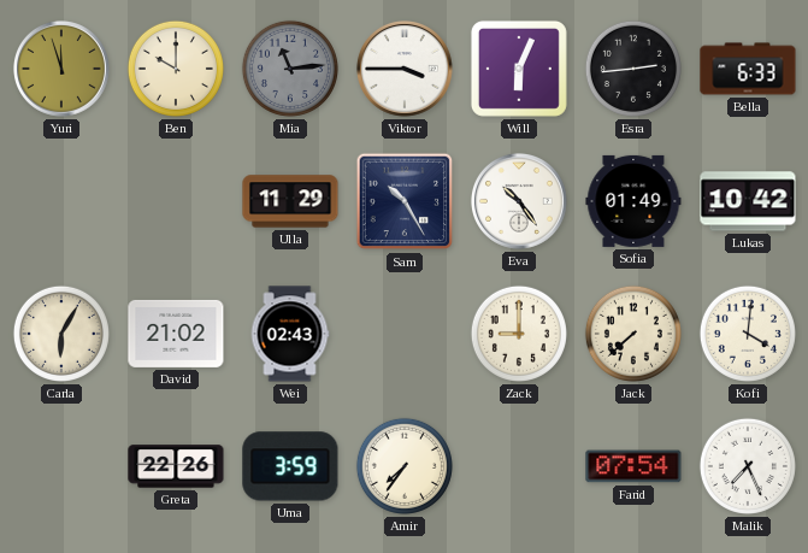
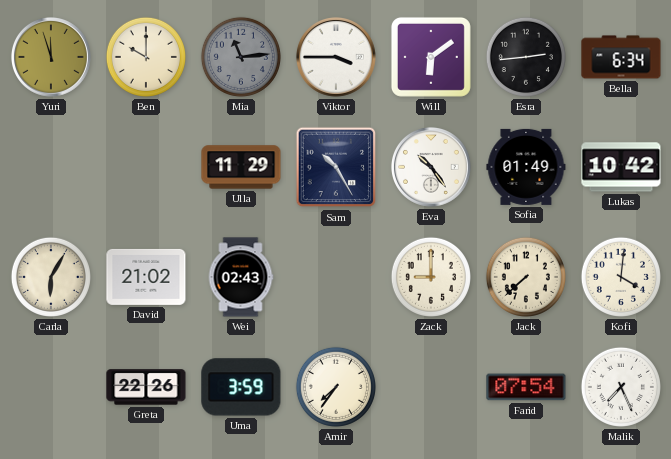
Will: 6:04 -> 6:09
Bella: 6:33 -> 6:34
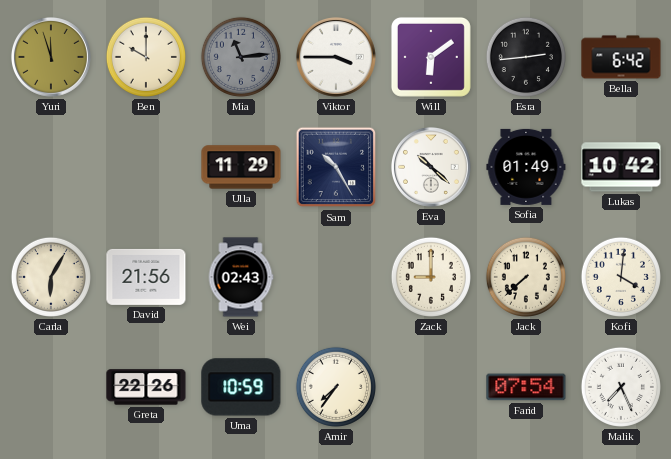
Bella: 6:34 -> 6:42
Eva: 10:24 -> 10:22
David: 21:02 -> 21:56
Uma: 3:59 -> 10:59
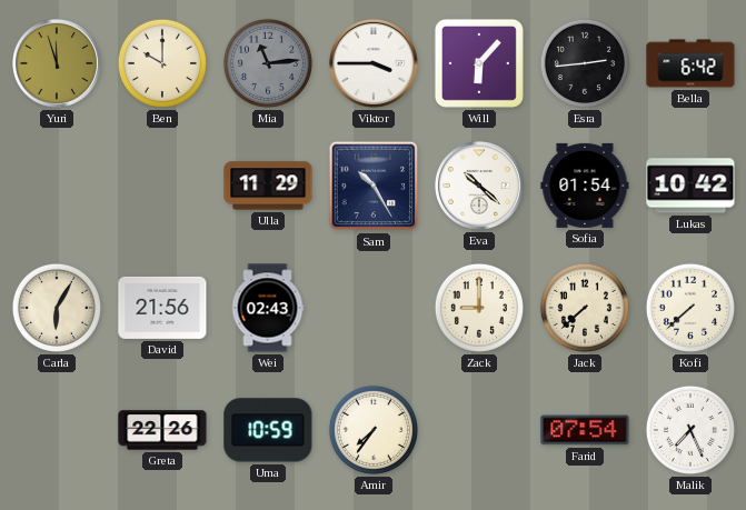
Will: 6:09 -> 6:07
Sofia: 01:49 -> 01:54
Kofi: 4:01 -> 7:38
